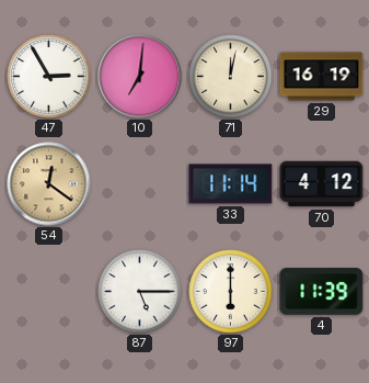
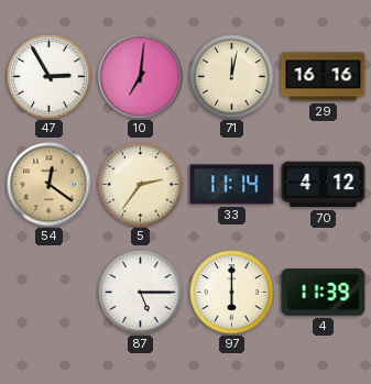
29: 16:19 -> 16:16
5: none -> 2:36
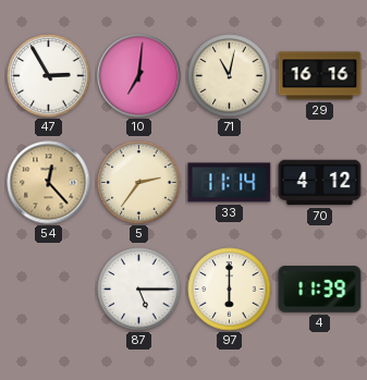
71: 12:02 -> 11:02
54: 12:21 -> 12:23
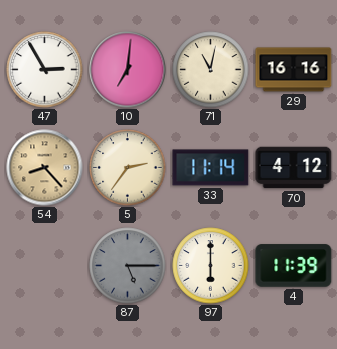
54: 12:23 -> 8:23
87 dial: white -> grey
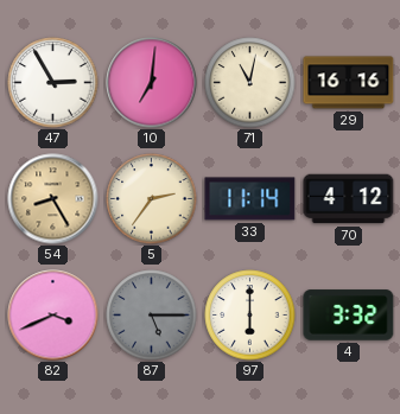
54: 8:23 -> 8:25
82: none -> 3:41
4: 11:39 -> 3:32
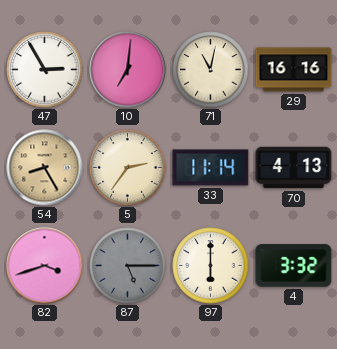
70: 4:12 -> 4:13
82: 3:41 -> 3:42
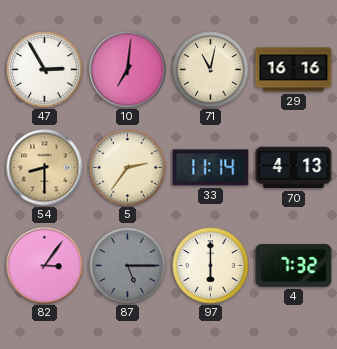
54: 8:25 -> 8:30
82: 3:42 -> 3:06
4: 3:32 -> 7:32
